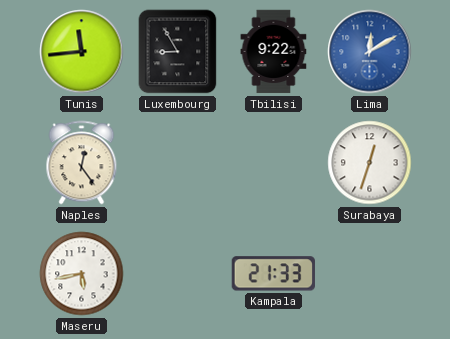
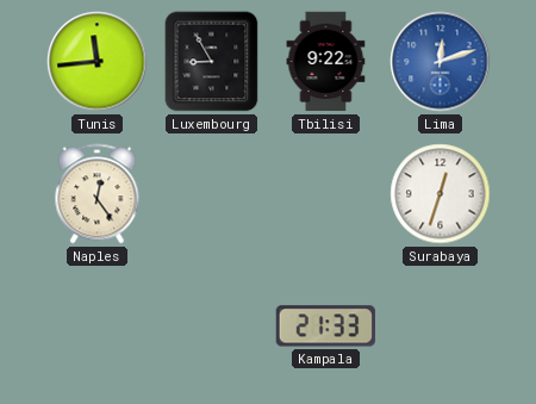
Lima: 12:10 -> 12:12
Maseru: 5:43 -> none
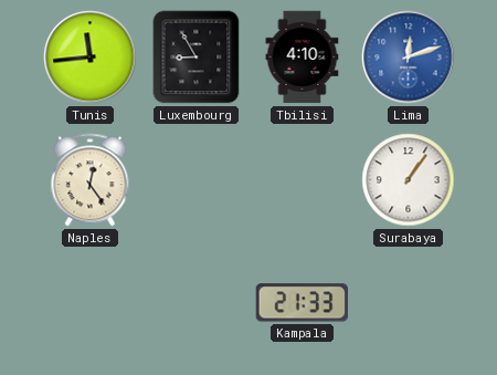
Tbilisi: 9:22 -> 4:10
Surabaya: 12:33 -> 1:06
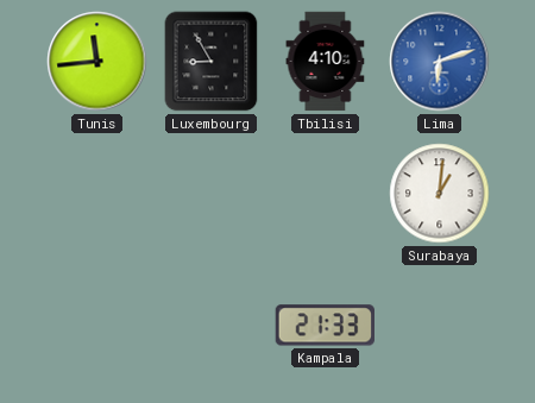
Lima: 12:12 -> 6:12
Naples: 12:24 -> none
Surabaya: 1:06 -> 1:01
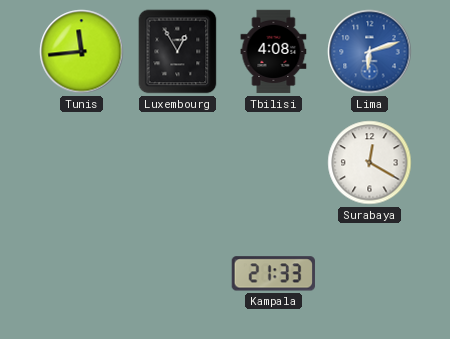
Luxembourg: 8:55 -> 12:55
Tbilisi: 4:10 -> 4:08
Surabaya: 1:01 -> 12:20
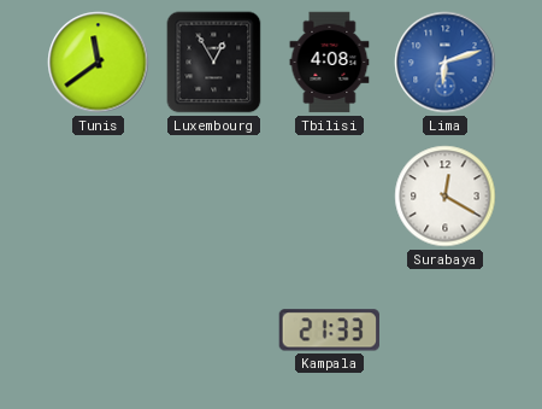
Tunis: 11:44 -> 11:39
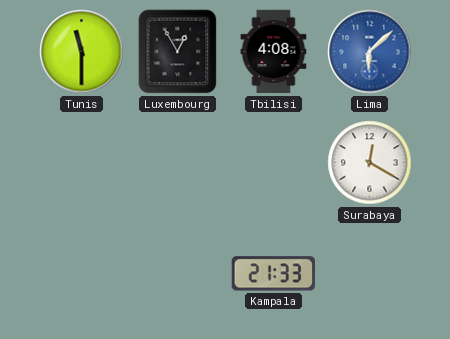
Tunis: 11:39 -> 11:30
Lima: 6:12 -> 6:08
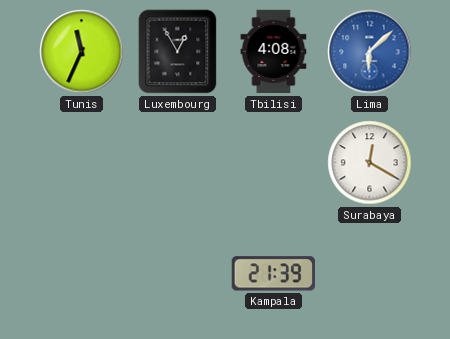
Tunis: 11:30 -> 11:34
Kampala: 21:33 -> 21:39
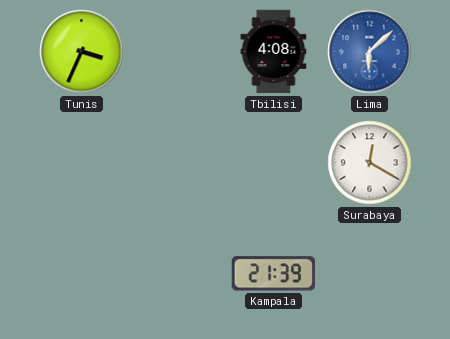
Tunis: 11:34 -> 3:34
Luxembourg: 12:55 -> none
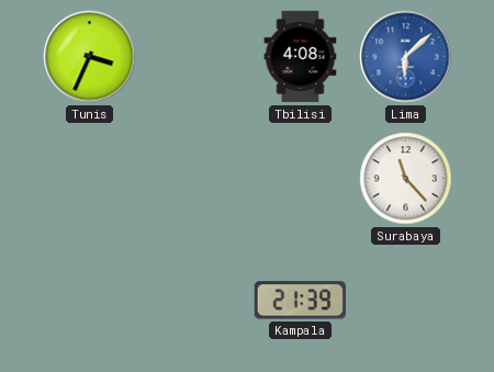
Surabaya: 12:20 -> 11:23
